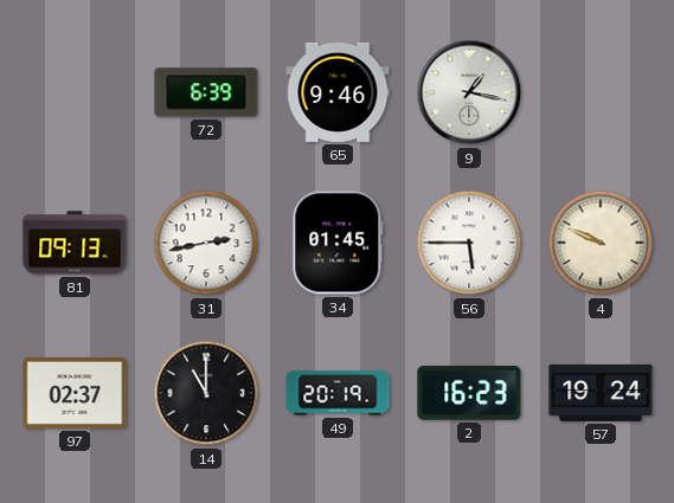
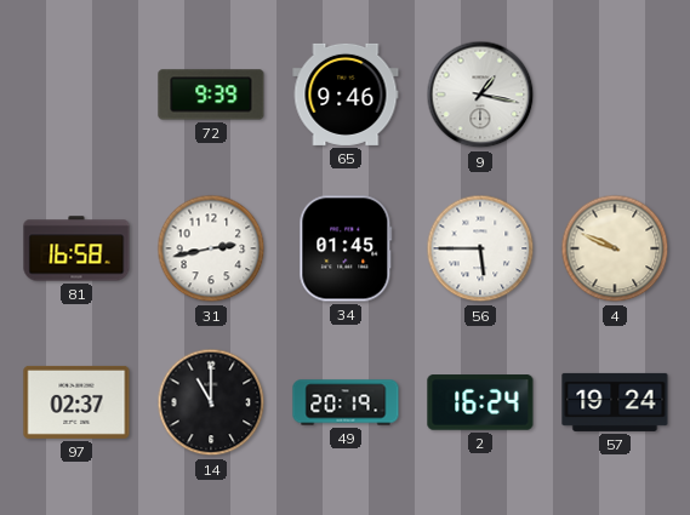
72: 6:39 -> 9:39
81: 09:13 -> 16:58
2: 16:23 -> 16:24
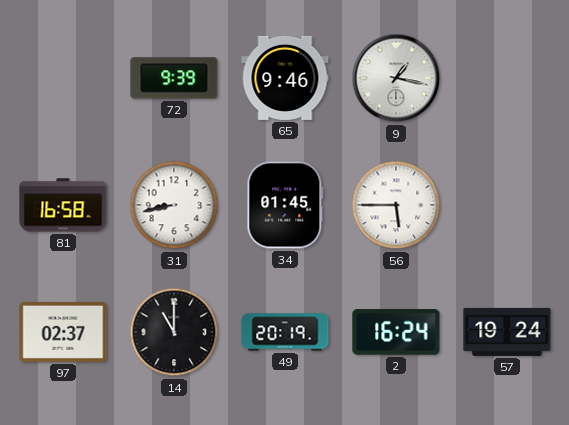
31: 2:43 -> 8:43
4: 9:49 -> none
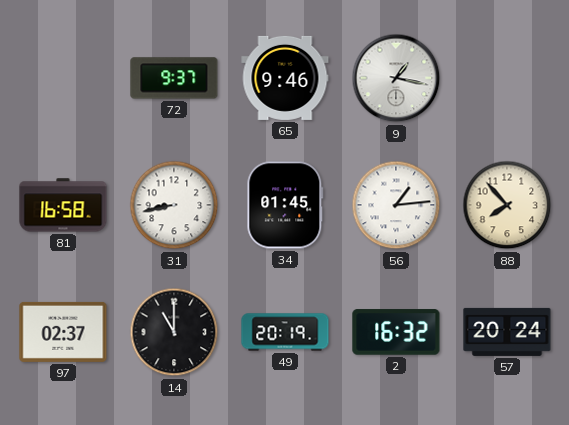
72: 9:39 -> 9:37
56: 5:45 -> 1:14
88: none -> 7:53
2: 16:24 -> 16:32
57: 19:24 -> 20:24
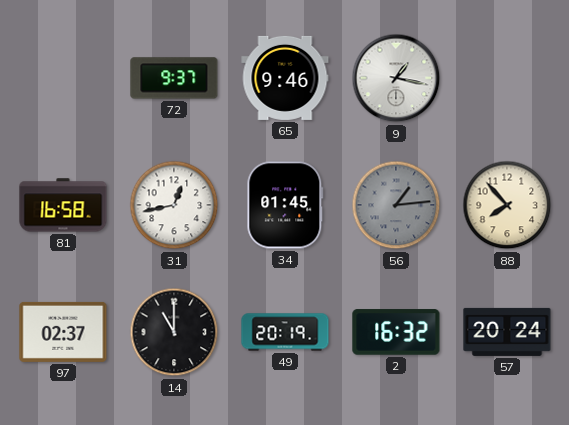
31: 8:43 -> 12:43
56 dial: white -> grey
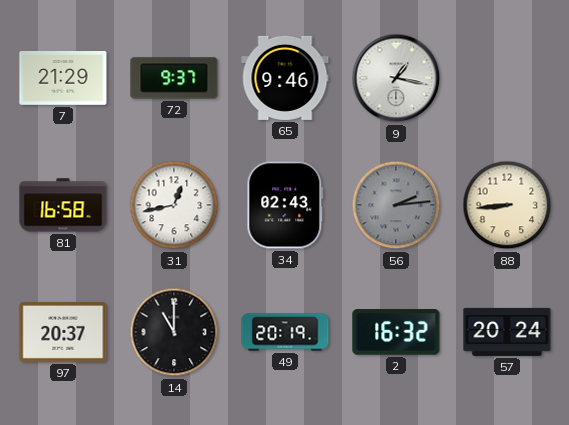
7: none -> 21:29
34: 01:45 -> 02:43
56: 1:14 -> 2:14
88: 7:53 -> 8:44
97: 02:37 -> 20:37
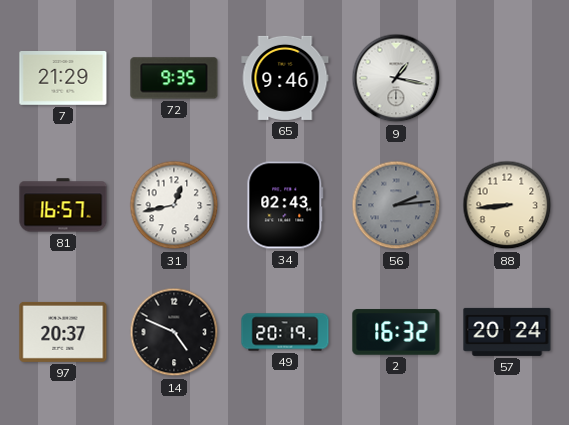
72: 9:37 -> 9:35
81: 16:58 -> 16:57
14: 11:00 -> 4:49
